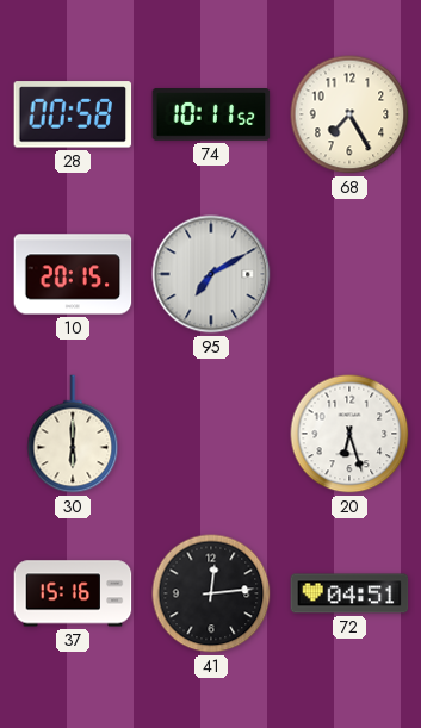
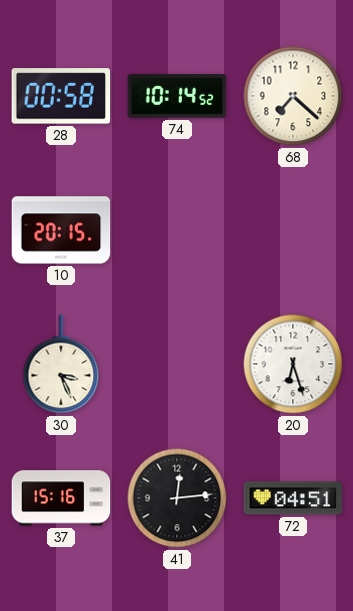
74: 10:11 -> 10:14
68: 7:25 -> 7:22
95: 7:10 -> none
30: 6:00 -> 3:26
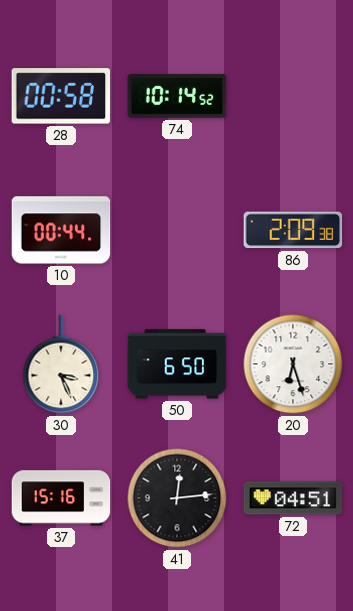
68: 7:22 -> none
10: 20:15 -> 00:44
86: none -> 2:09
50: none -> 6:50
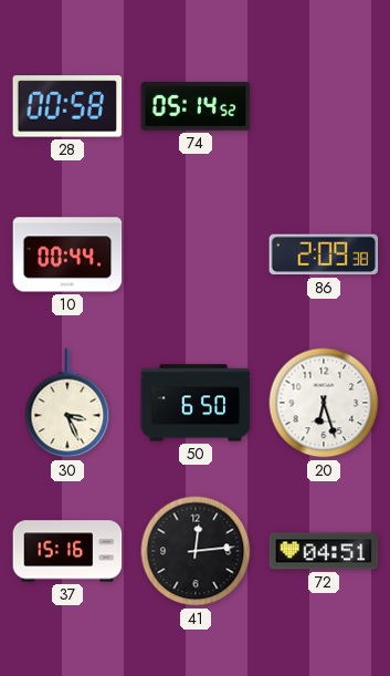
74: 10:14 -> 05:14
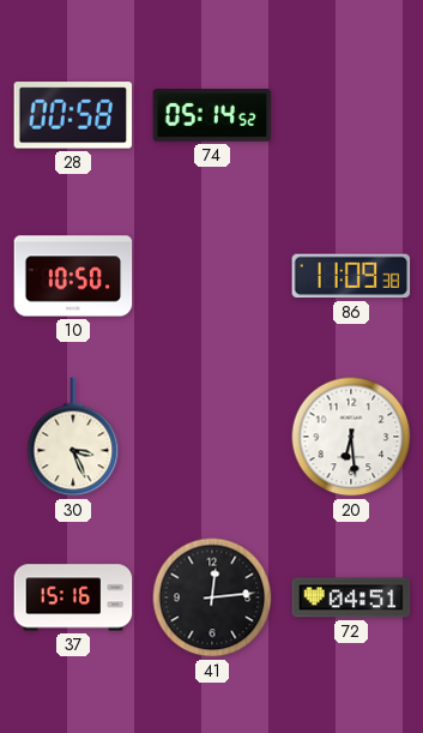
10: 00:44 -> 10:50
86: 2:09 -> 11:09
50: 6:50 -> none
20: 6:27 -> 6:29
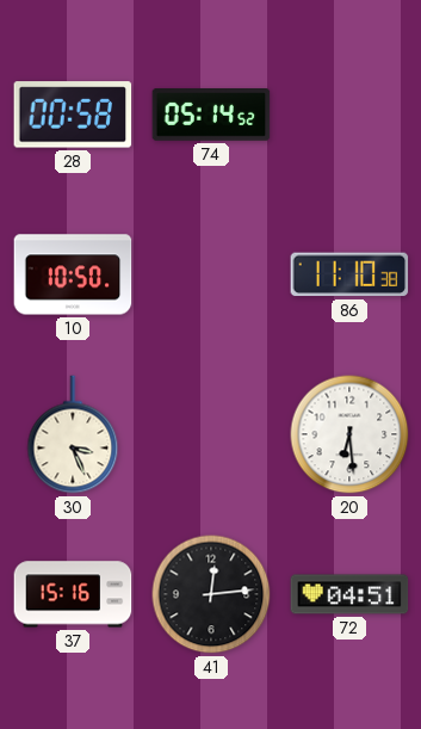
86: 11:09 -> 11:10
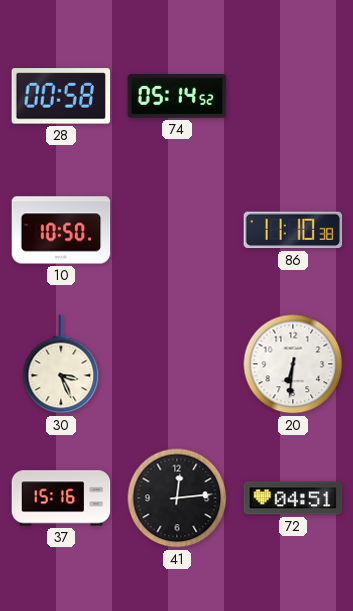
20: 6:29 -> 6:31
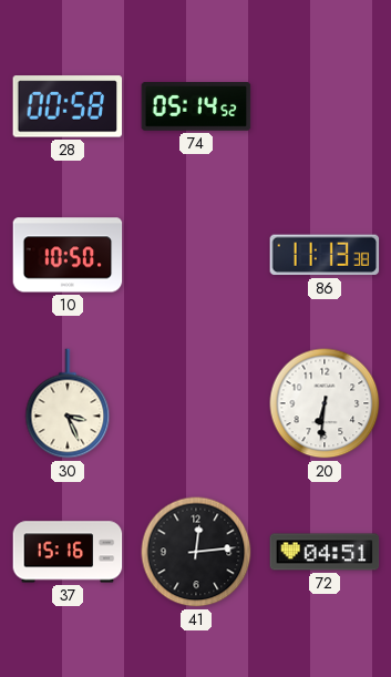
86: 11:10 -> 11:13
